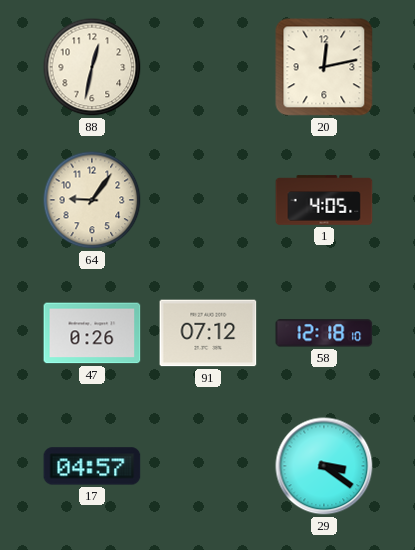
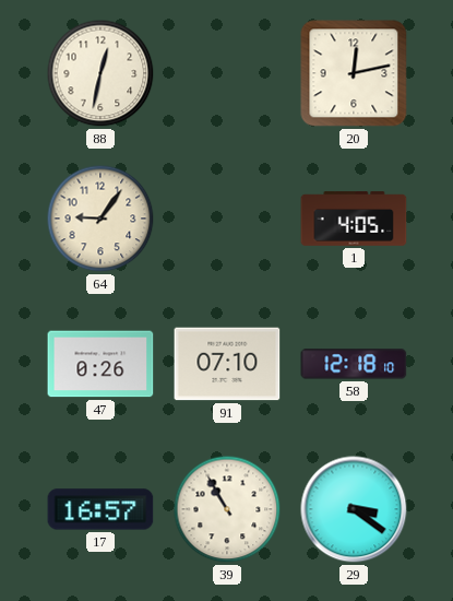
91: 07:12 -> 07:10
17: 04:57 -> 16:57
39: none -> 10:55
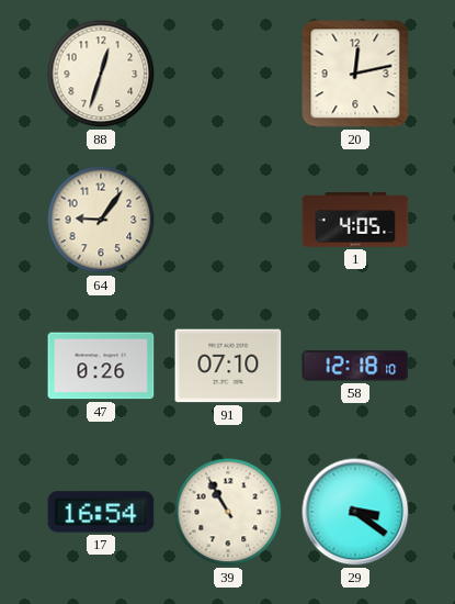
88: 12:32 -> 12:33
17: 16:57 -> 16:54
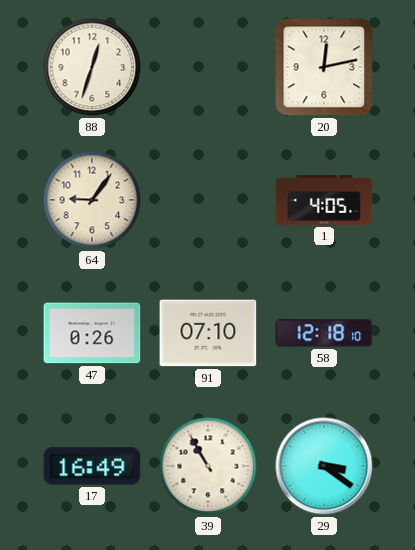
17: 16:54 -> 16:49
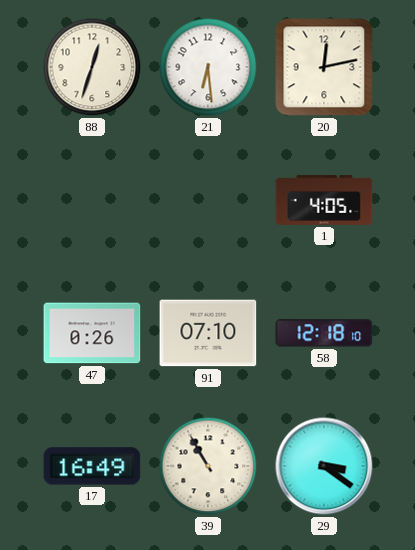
21: none -> 6:29
64: 9:06 -> none
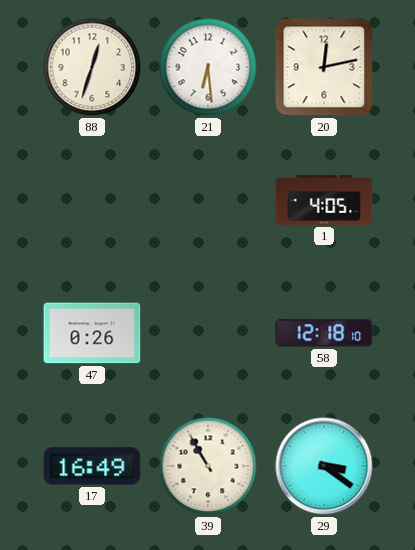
91: 07:10 -> none
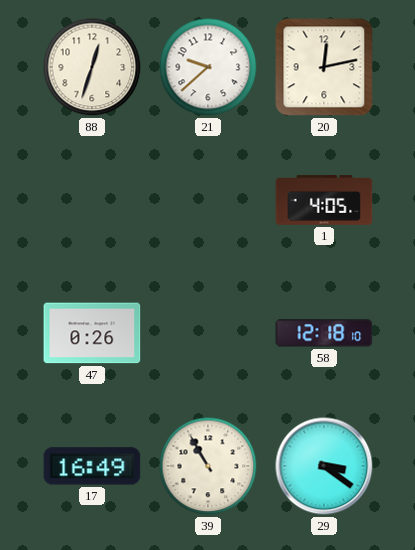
21: 6:29 -> 9:38
